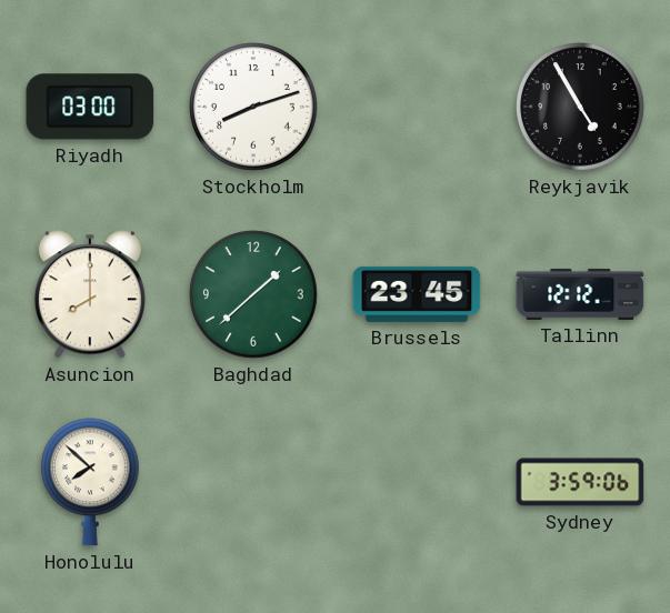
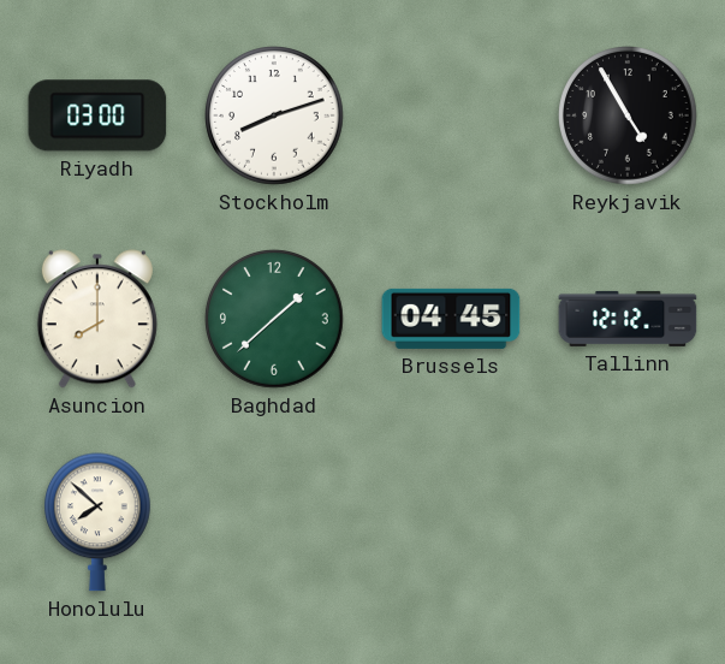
Brussels: 23:45 -> 04:45
Sydney: 3:59 -> none
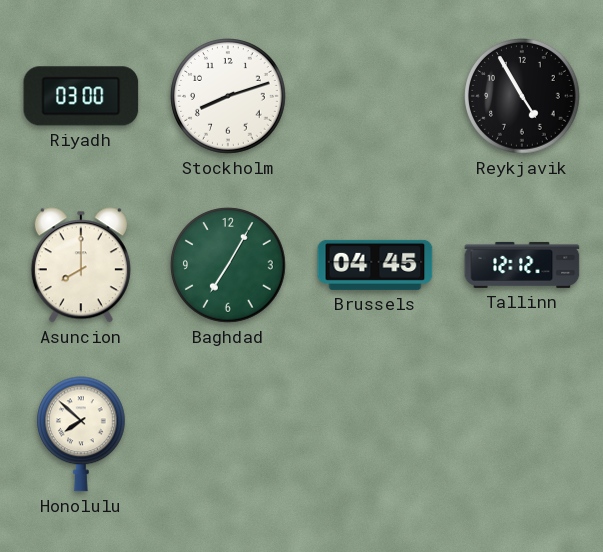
Baghdad: 1:38 -> 7:05
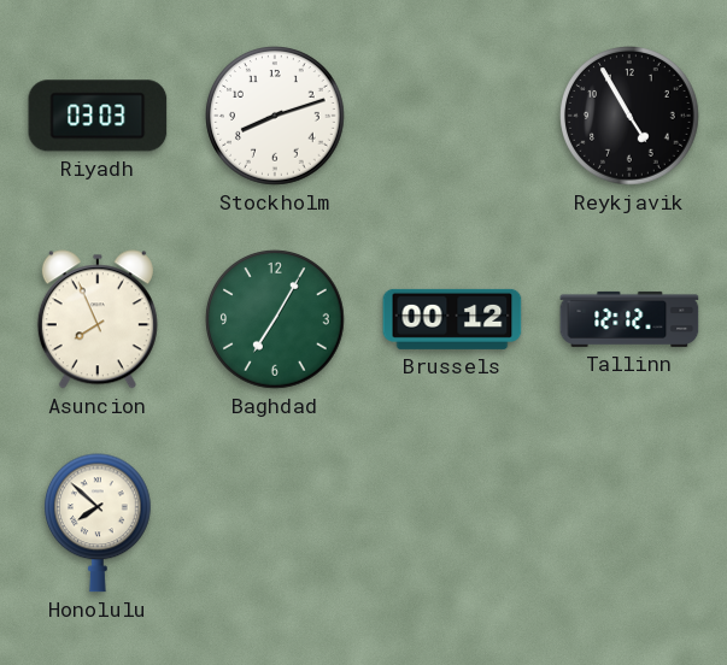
Riyadh: 03:00 -> 03:03
Asuncion: 8:00 -> 7:56
Brussels: 04:45 -> 00:12
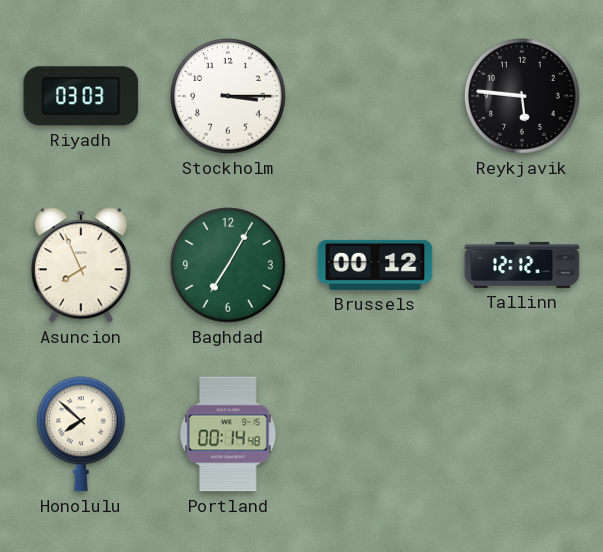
Stockholm: 8:12 -> 3:15
Reykjavik: 4:55 -> 5:46
Portland: none -> 00:14
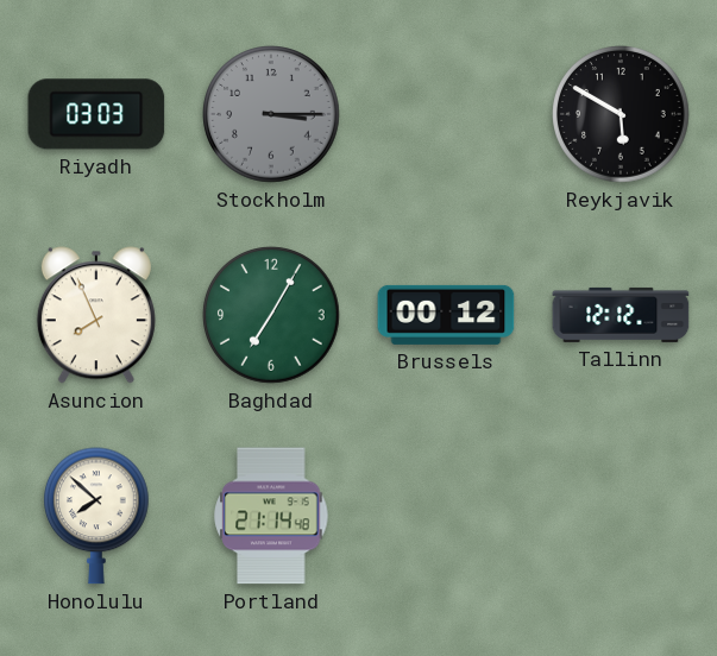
Stockholm dial: white -> grey
Reykjavik: 5:46 -> 5:50
Portland: 00:14 -> 21:14
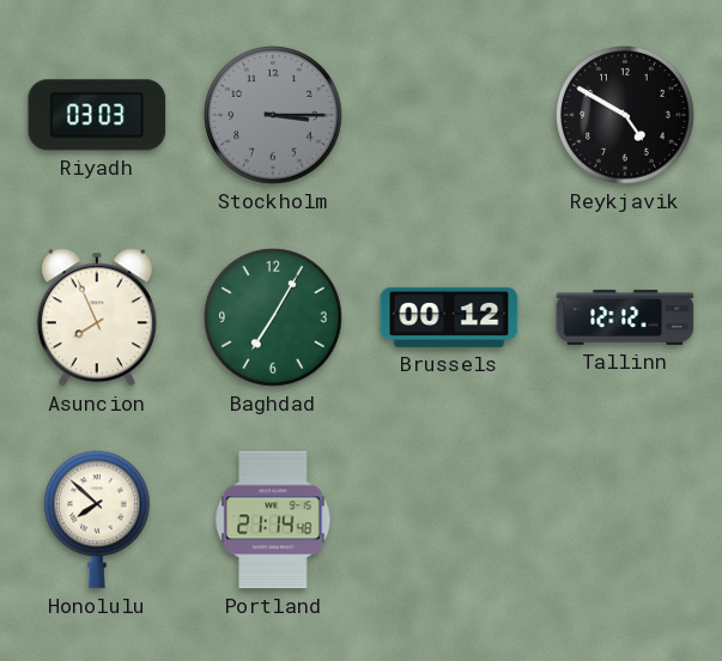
Reykjavik: 5:50 -> 4:50
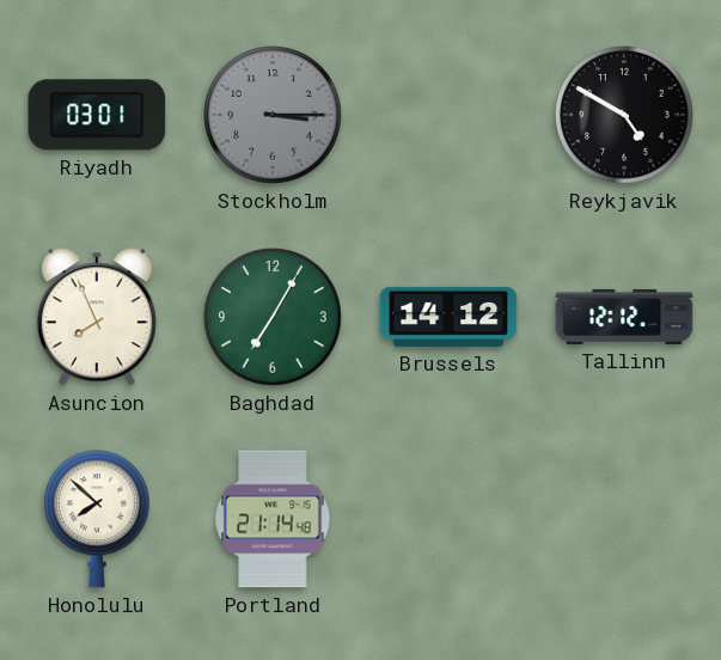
Riyadh: 03:03 -> 03:01
Brussels: 00:12 -> 14:12
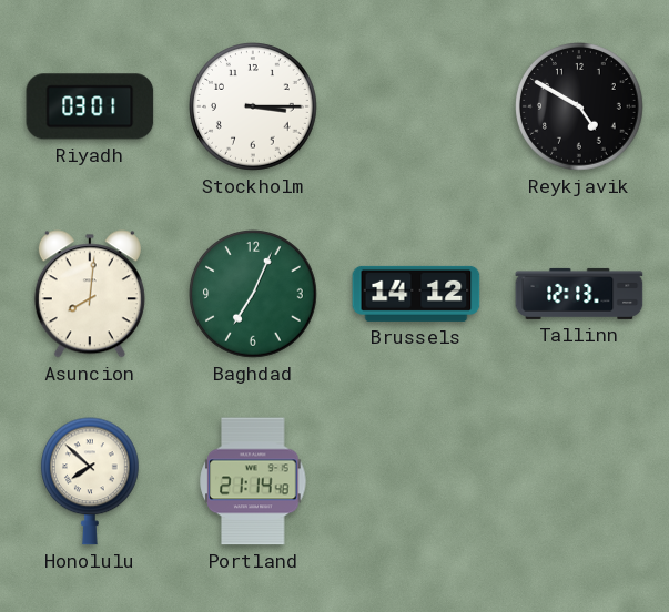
Stockholm dial: grey -> white
Asuncion: 7:56 -> 8:01
Baghdad: 7:05 -> 7:04
Tallinn: 12:12 -> 12:13
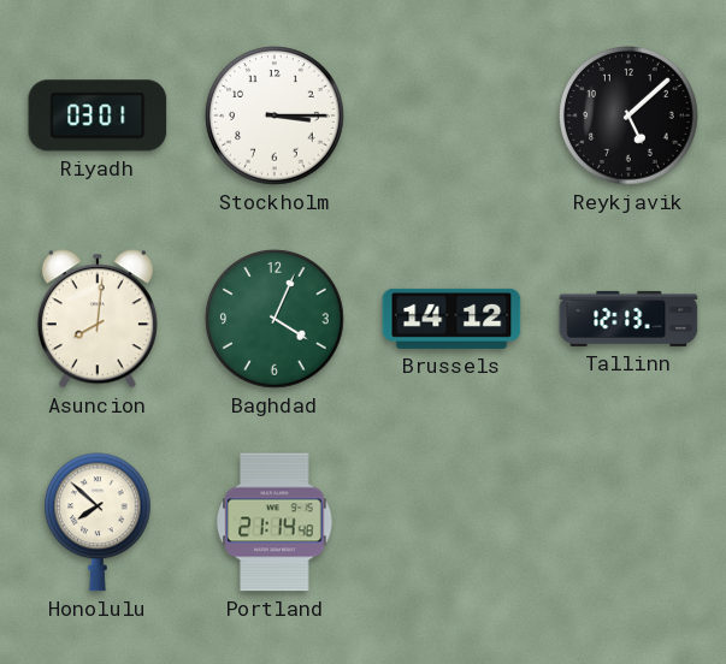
Reykjavik: 4:50 -> 5:08
Baghdad: 7:04 -> 4:04
